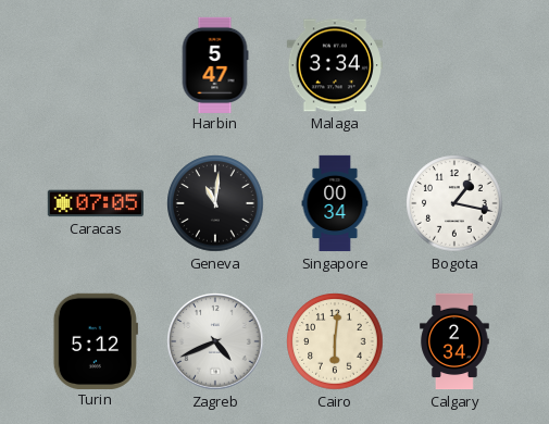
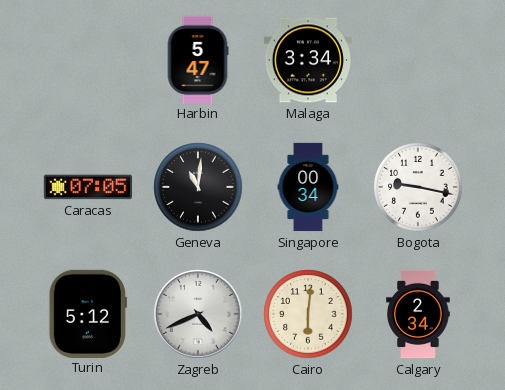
Bogota: 1:17 -> 9:17
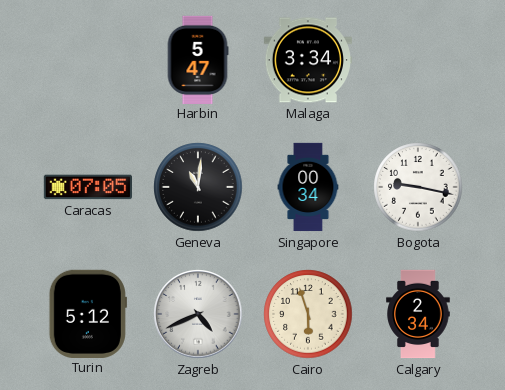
Cairo: 6:01 -> 5:57
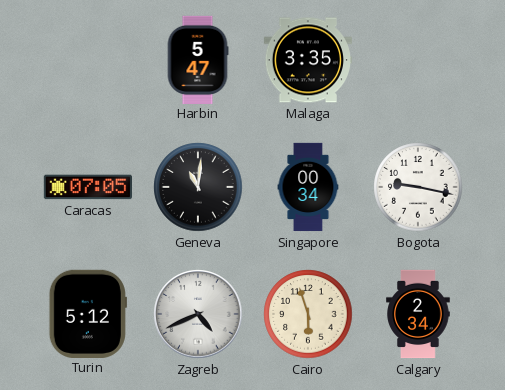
Malaga: 3:34 -> 3:35
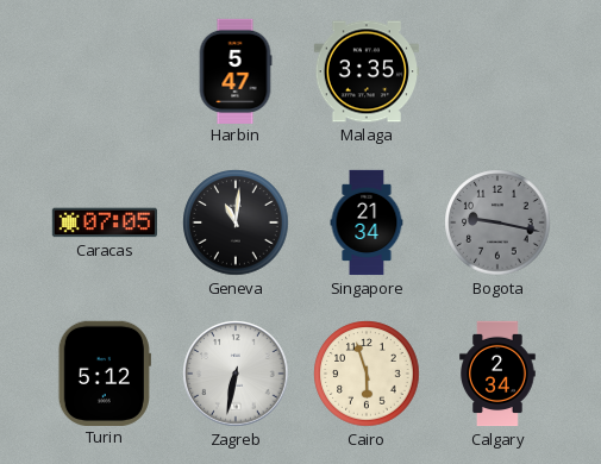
Singapore: 00:34 -> 21:34
Bogota dial: white -> grey
Zagreb: 4:41 -> 6:32
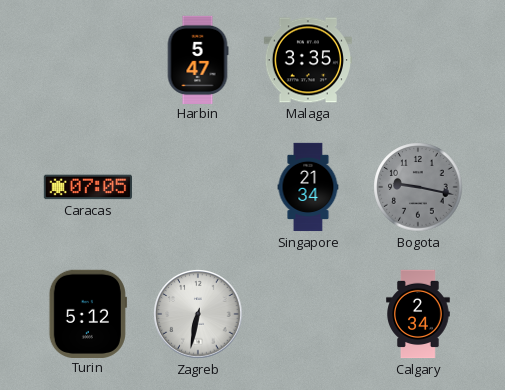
Geneva: 11:01 -> none
Cairo: 5:57 -> none
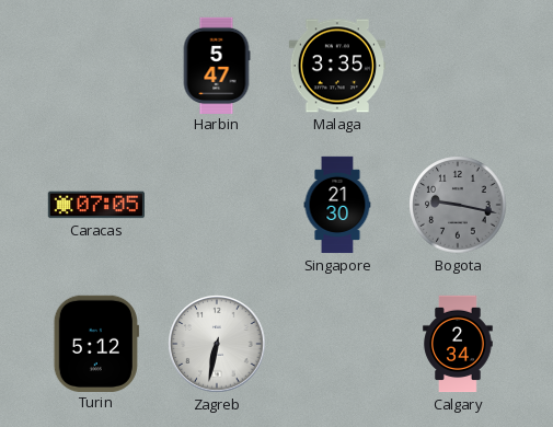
Singapore: 21:34 -> 21:30
